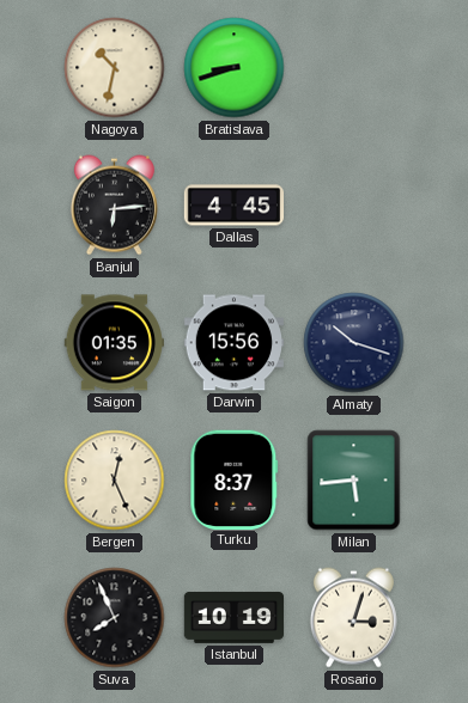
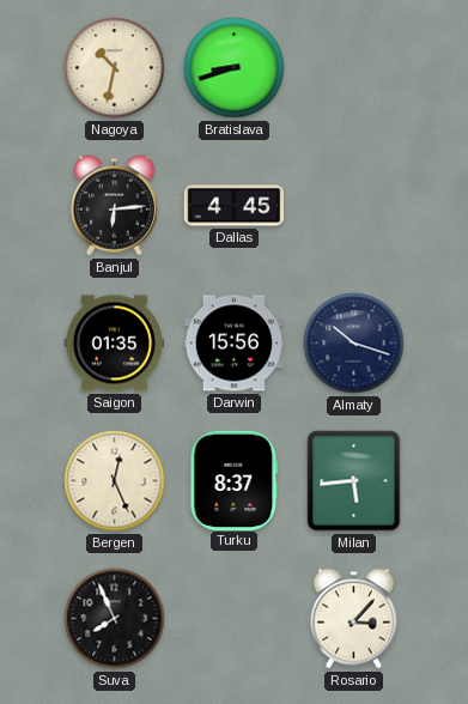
Istanbul: 10:19 -> none
Rosario: 3:03 -> 3:07
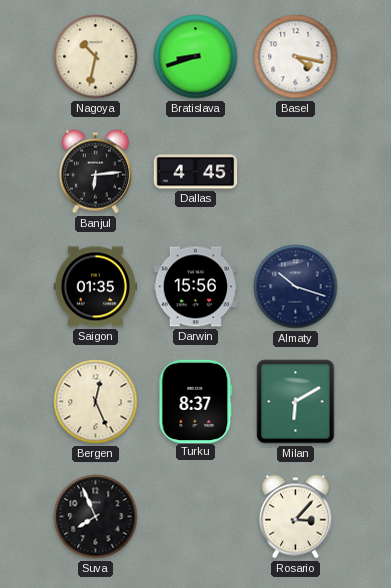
Basel: none -> 4:17
Milan: 5:44 -> 6:10
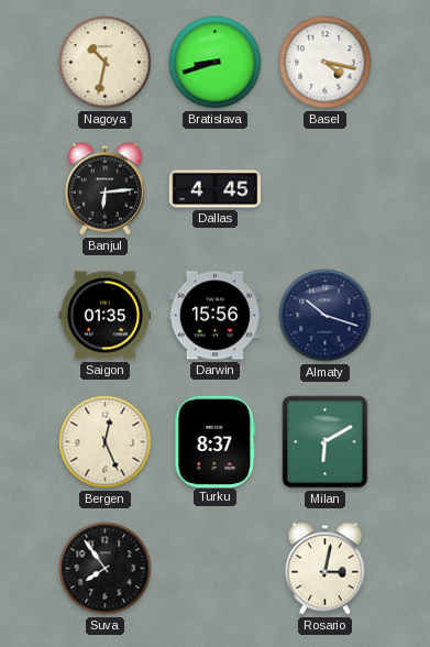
Suva: 7:56 -> 7:54
Rosario: 3:07 -> 3:02
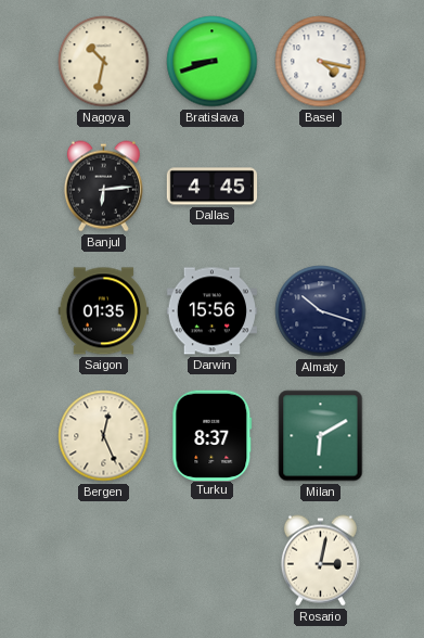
Suva: 7:54 -> none
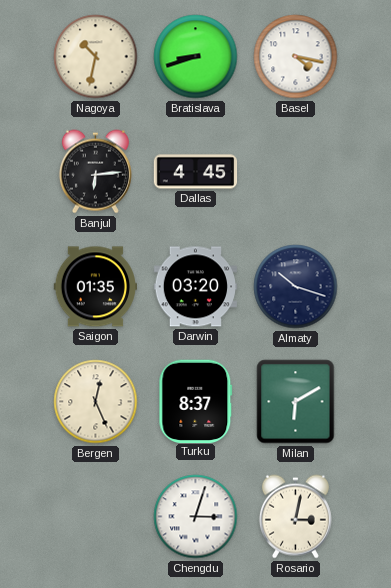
Darwin: 15:56 -> 03:20
Chengdu: none -> 3:03
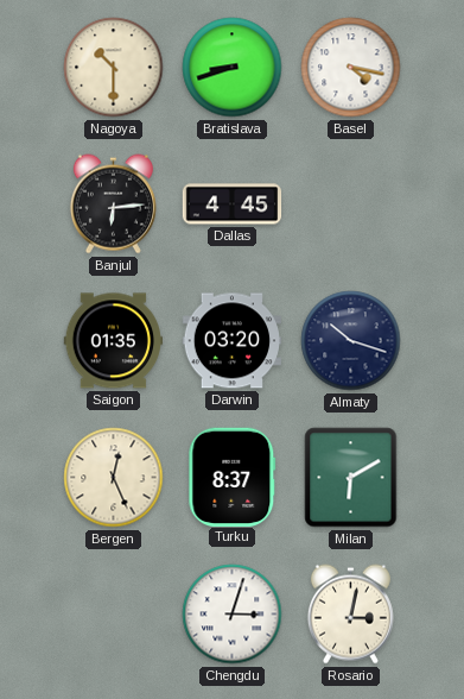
Nagoya: 10:32 -> 10:30
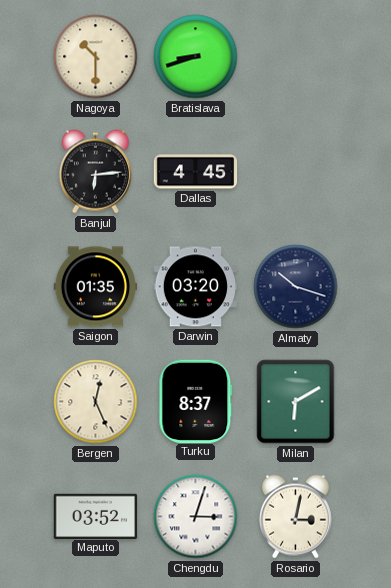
Basel: 4:17 -> none
Maputo: none -> 03:52
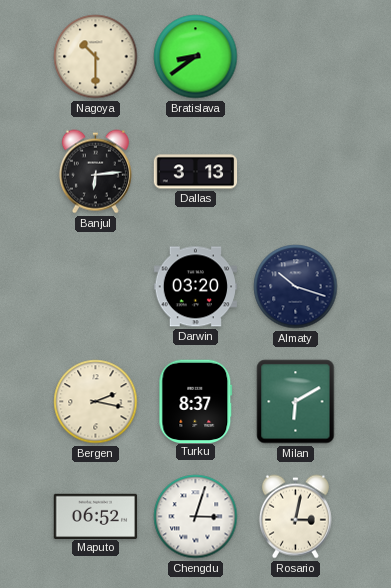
Bratislava: 8:42 -> 8:39
Dallas: 4:45 -> 3:13
Saigon: 01:35 -> none
Bergen: 12:26 -> 2:17
Maputo: 03:52 -> 06:52
